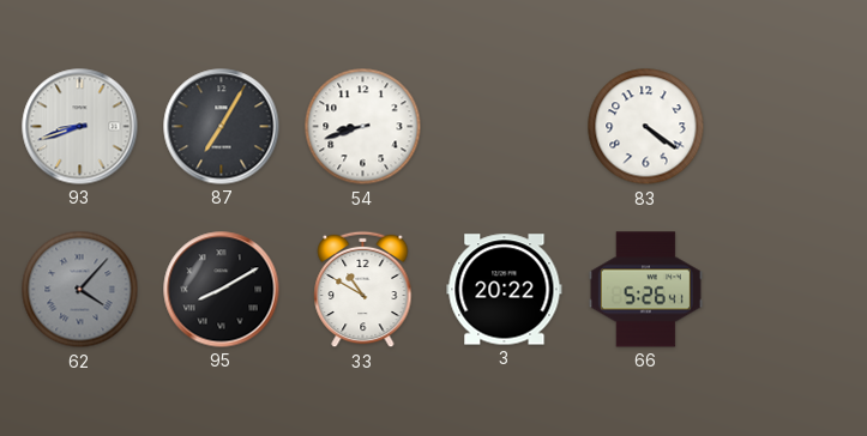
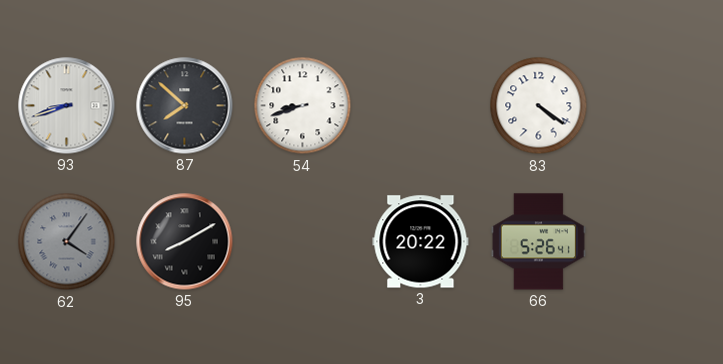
87: 7:05 -> 7:52
62: 4:07 -> 4:06
33: 10:50 -> none
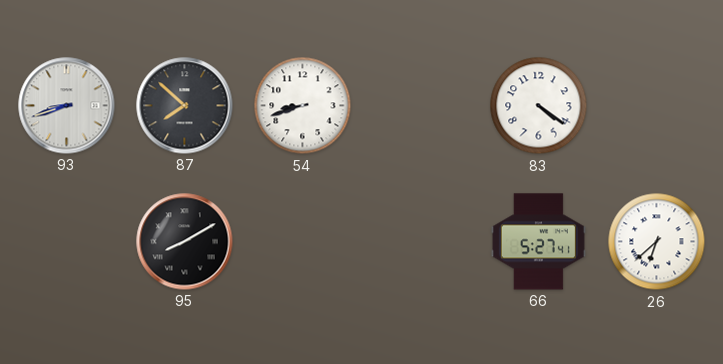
62: 4:06 -> none
3: 20:22 -> none
66: 5:26 -> 5:27
26: none -> 6:38
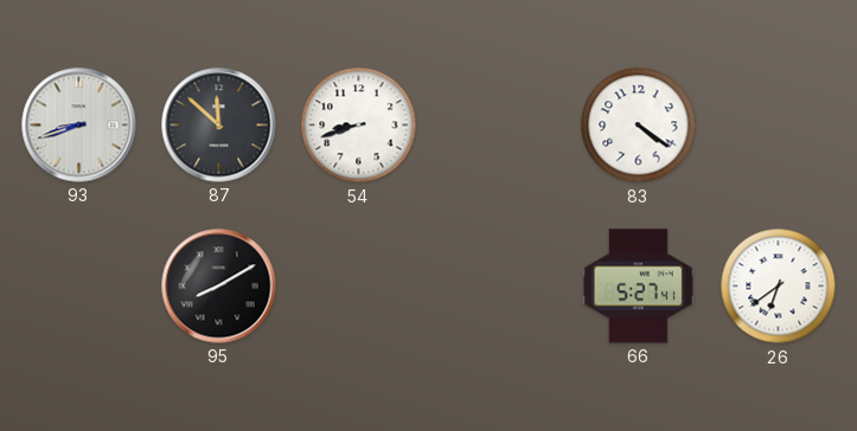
87: 7:52 -> 11:52
26: 6:38 -> 6:39
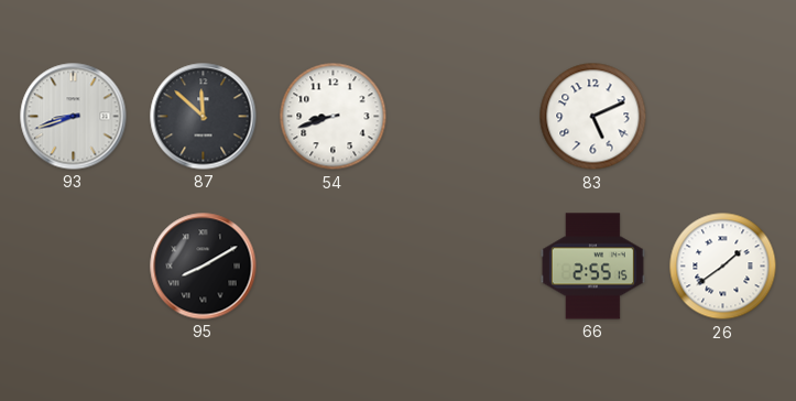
83: 4:21 -> 5:11
66: 5:27 -> 2:55
26: 6:39 -> 1:39
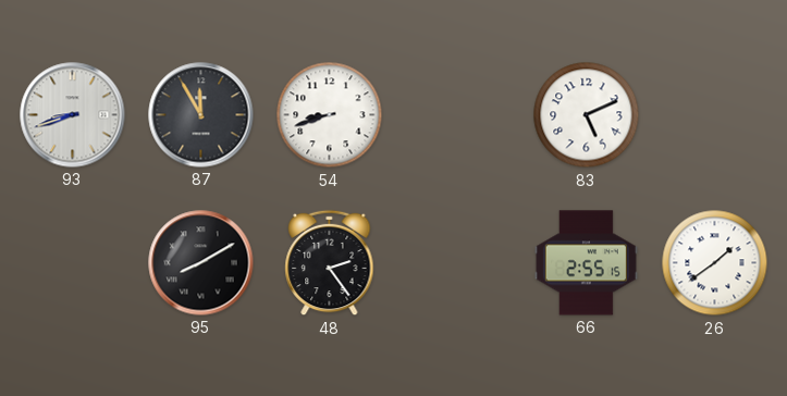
87: 11:52 -> 11:55
48: none -> 2:24
